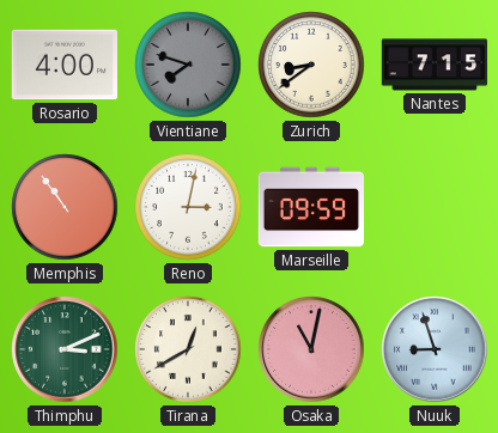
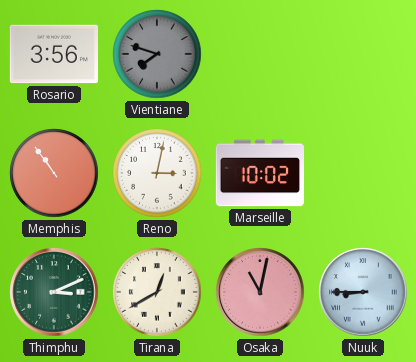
Rosario: 4:00 -> 3:56
Zurich: 8:39 -> none
Nantes: 7:15 -> none
Marseille: 09:59 -> 10:02
Nuuk: 8:57 -> 8:45
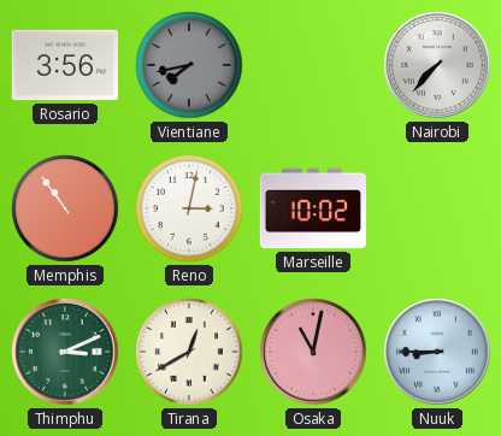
Vientiane: 7:48 -> 7:43
Nairobi: none -> 7:37
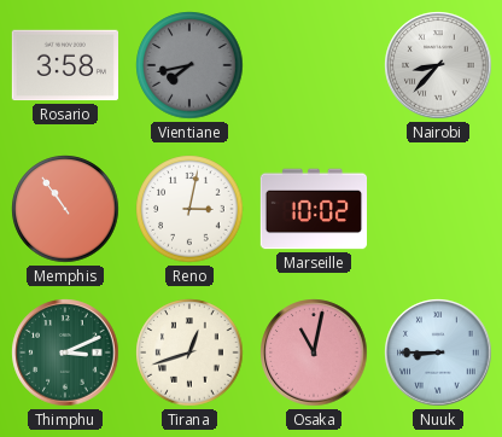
Rosario: 3:56 -> 3:58
Nairobi: 7:37 -> 8:37
Tirana: 12:40 -> 12:42
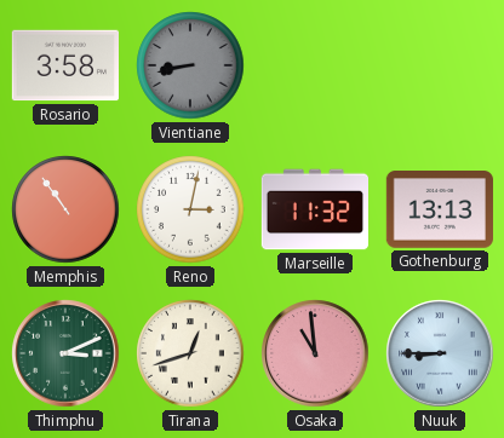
Vientiane: 7:43 -> 8:43
Nairobi: 8:37 -> none
Marseille: 10:02 -> 11:32
Gothenburg: none -> 13:13
Osaka: 11:02 -> 10:59
